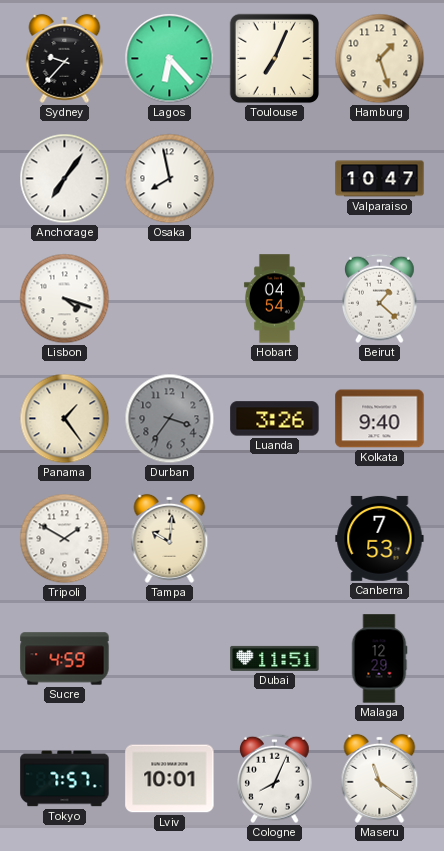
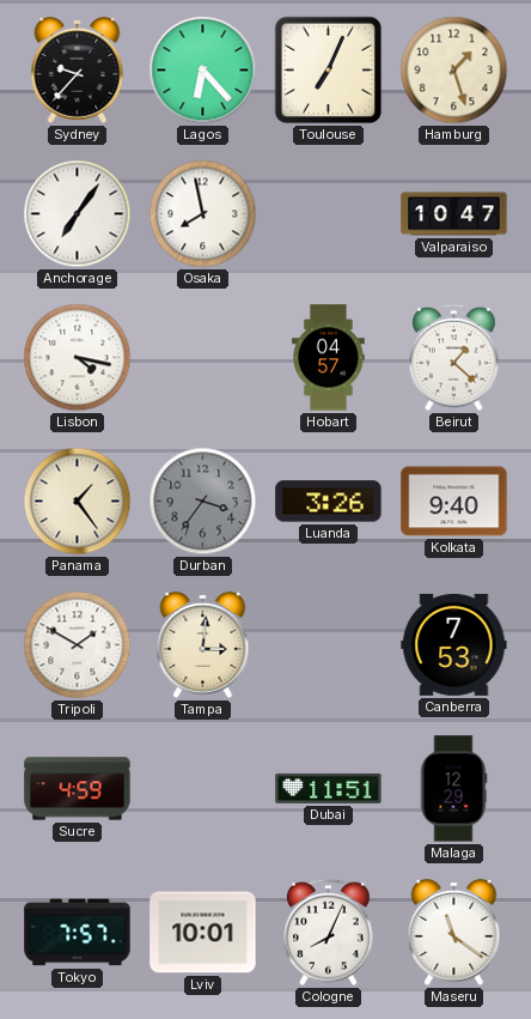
Lisbon: 4:18 -> 4:17
Hobart: 04:54 -> 04:57
Tampa: 10:01 -> 3:01
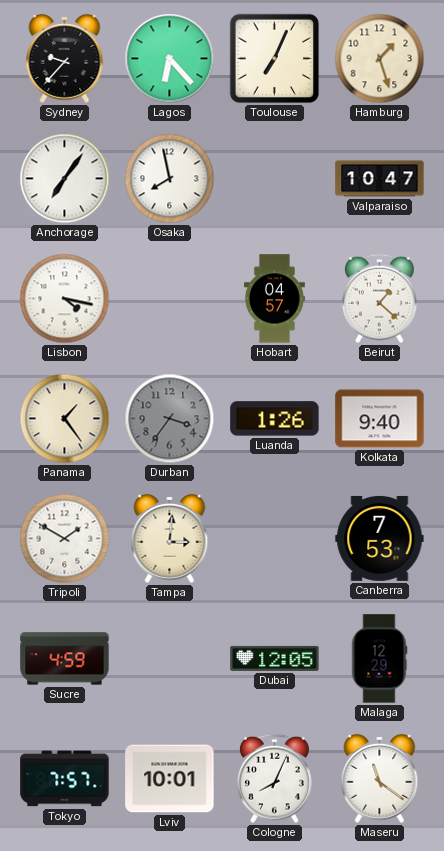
Luanda: 3:26 -> 1:26
Dubai: 11:51 -> 12:05
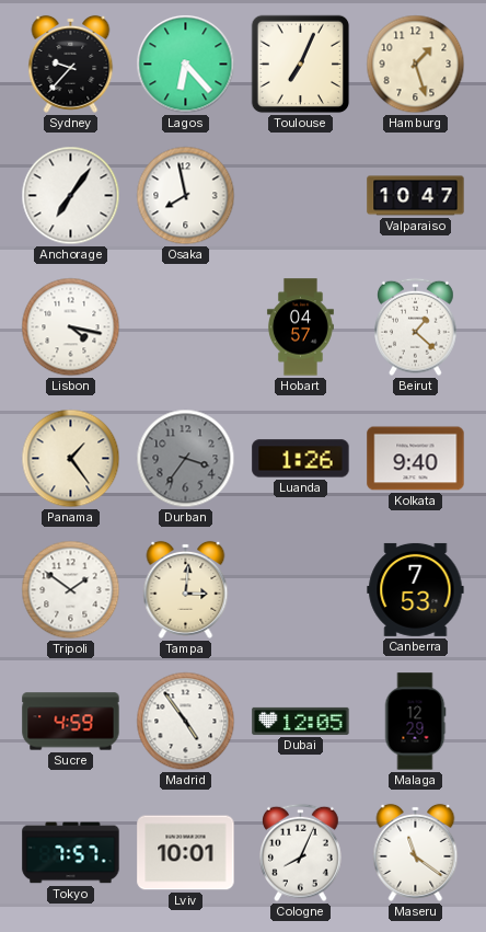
Tripoli: 1:50 -> 1:51
Madrid: none -> 4:54
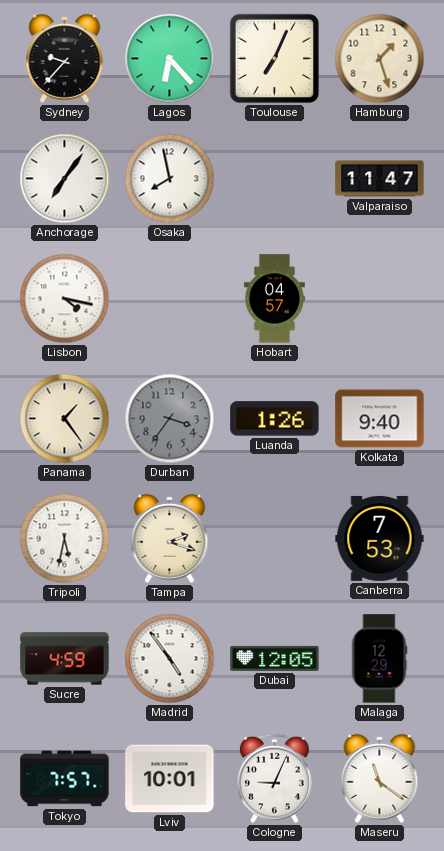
Valparaiso: 10:47 -> 11:47
Beirut: 1:22 -> none
Tripoli: 1:51 -> 5:32
Tampa: 3:01 -> 2:18
Cologne: 8:04 -> 9:04
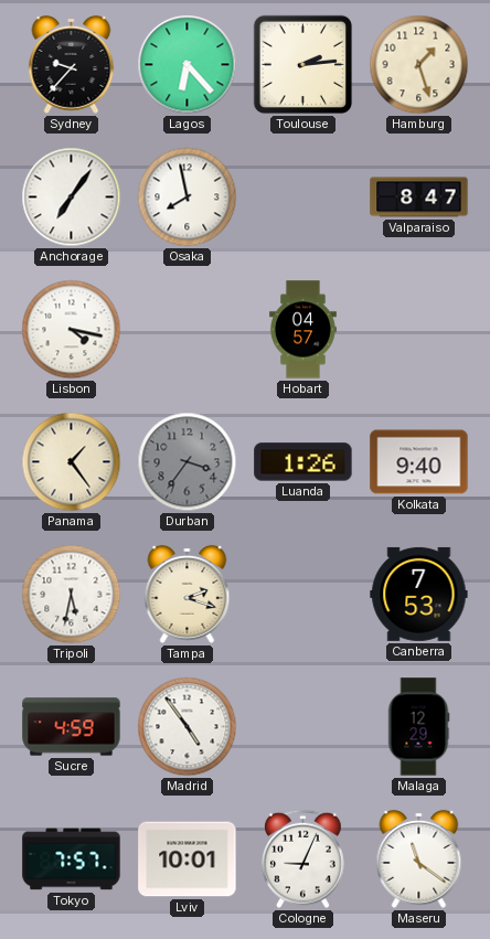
Toulouse: 7:04 -> 2:14
Valparaiso: 11:47 -> 8:47
Dubai: 12:05 -> none
